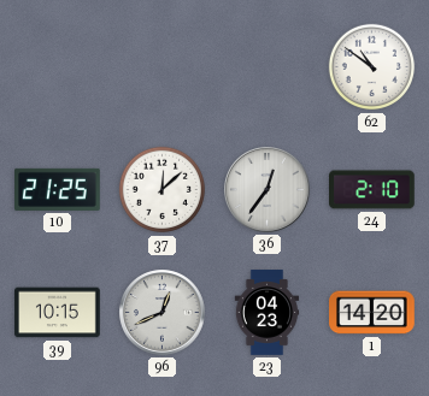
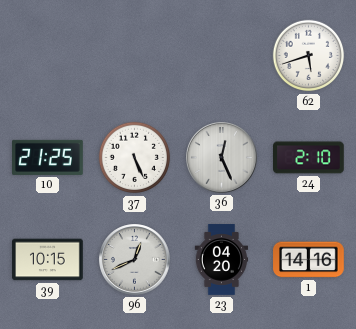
62: 10:51 -> 5:42
37: 12:08 -> 5:26
36: 12:36 -> 12:26
23: 04:23 -> 04:20
1: 14:20 -> 14:16
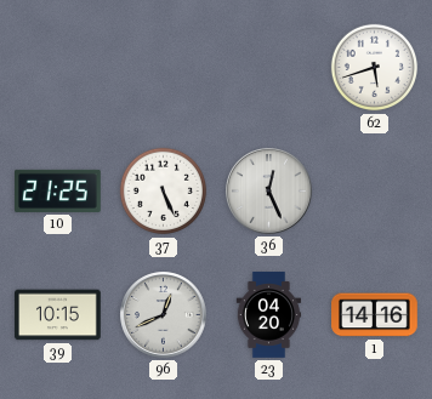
24: 2:10 -> none
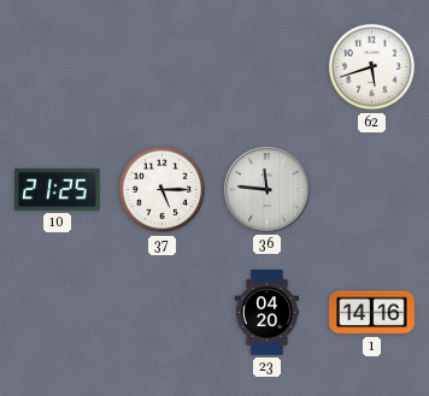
37: 5:26 -> 5:15
36: 12:26 -> 11:46
39: 10:15 -> none
96: 12:41 -> none
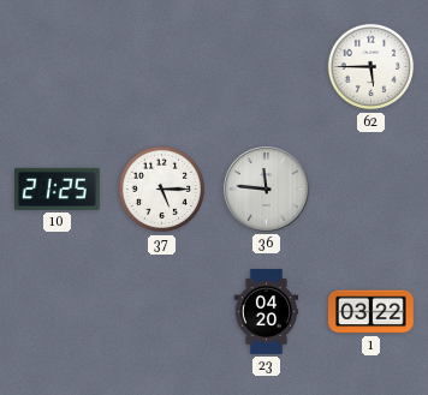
62: 5:42 -> 5:45
1: 14:16 -> 03:22
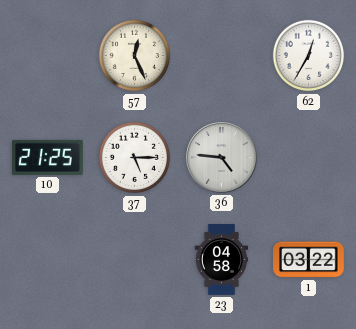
57: none -> 12:26
62: 5:45 -> 12:35
36: 11:46 -> 4:46
23: 04:20 -> 04:58
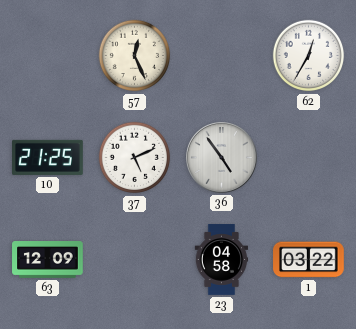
37: 5:15 -> 5:11
36: 4:46 -> 4:54
63: none -> 12:09
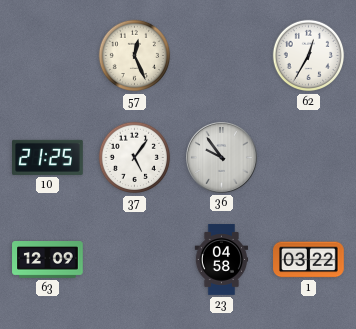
37: 5:11 -> 5:06
36: 4:54 -> 9:54
